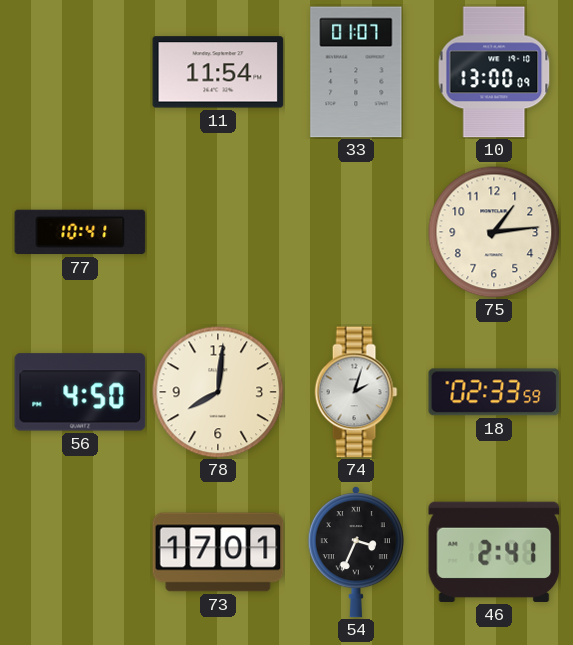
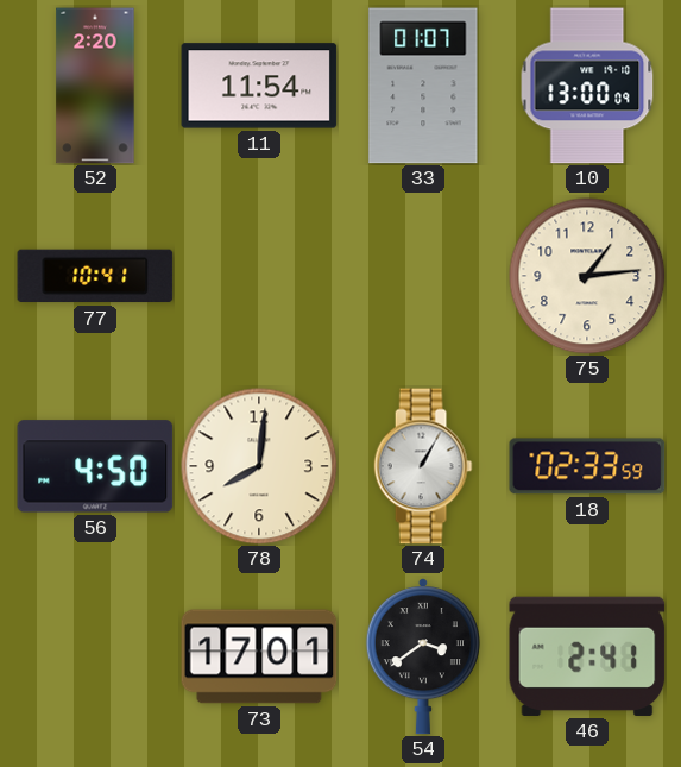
52: none -> 2:20
74: 2:03 -> 1:05
54: 3:34 -> 3:39
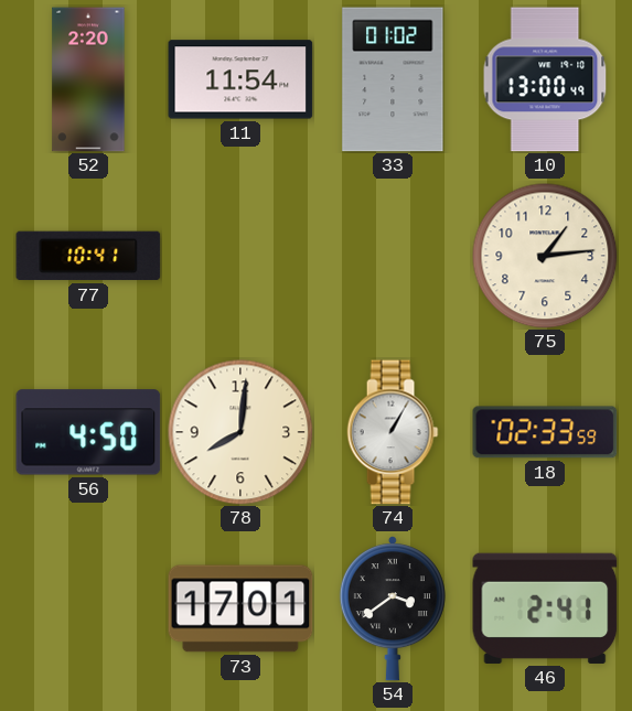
33: 01:07 -> 01:02
10: 13:00:09 -> 13:00:49
